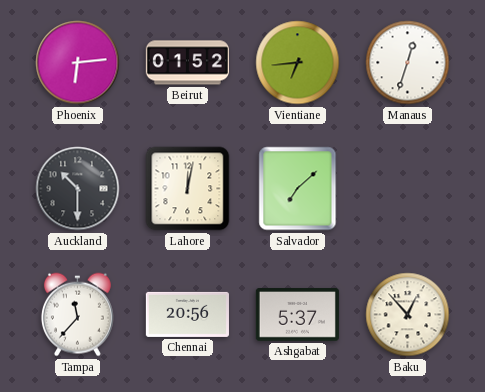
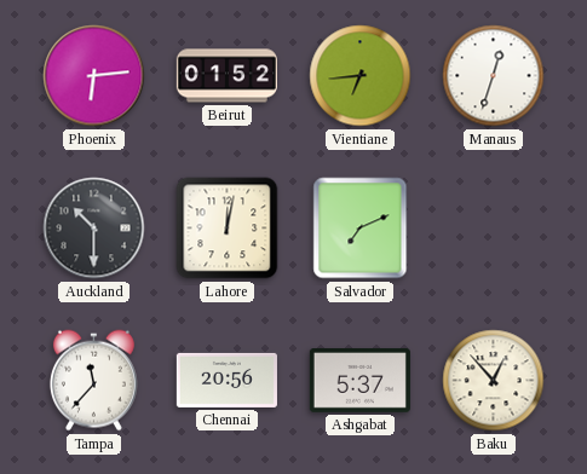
Salvador: 7:08 -> 7:11
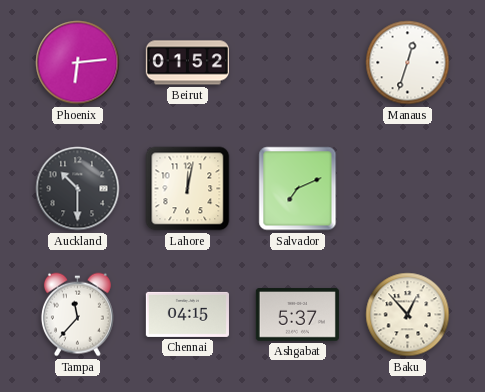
Vientiane: 6:44 -> none
Chennai: 20:56 -> 04:15
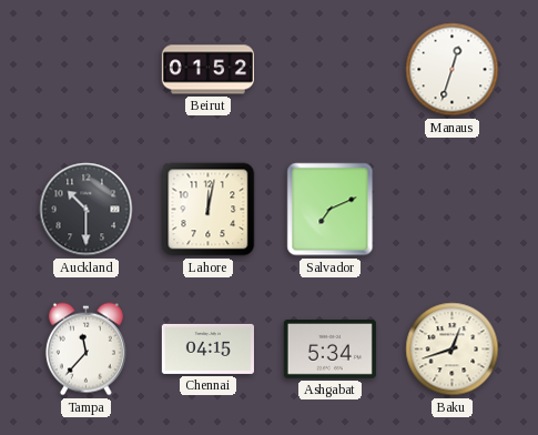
Phoenix: 6:14 -> none
Ashgabat: 5:37 -> 5:34
Baku: 12:53 -> 12:42
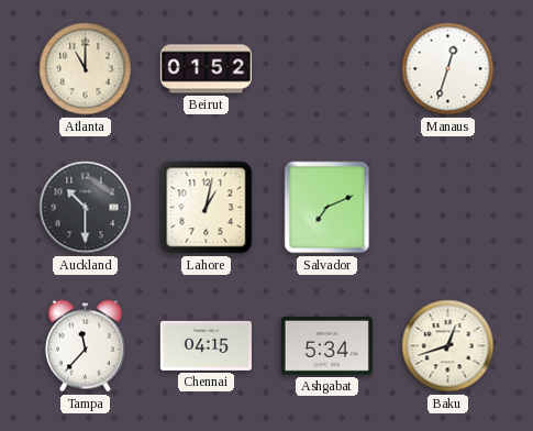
Atlanta: none -> 11:00
Lahore: 12:02 -> 1:02
